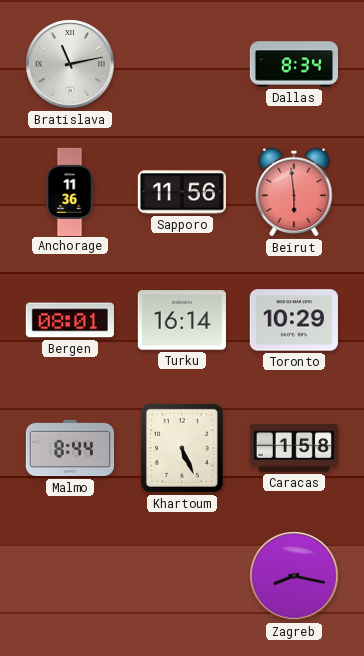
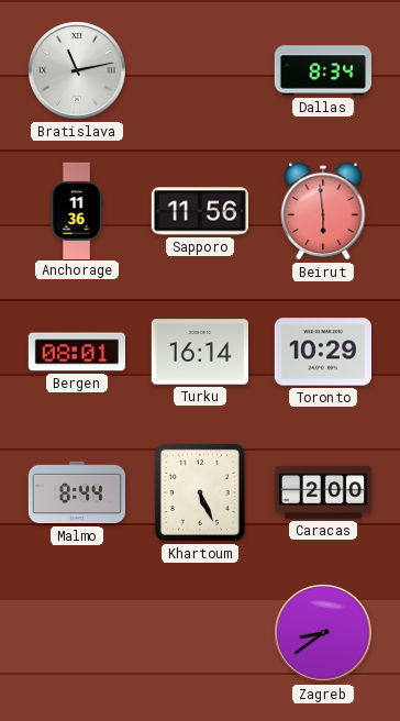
Caracas: 1:58 -> 2:00
Zagreb: 8:17 -> 8:39
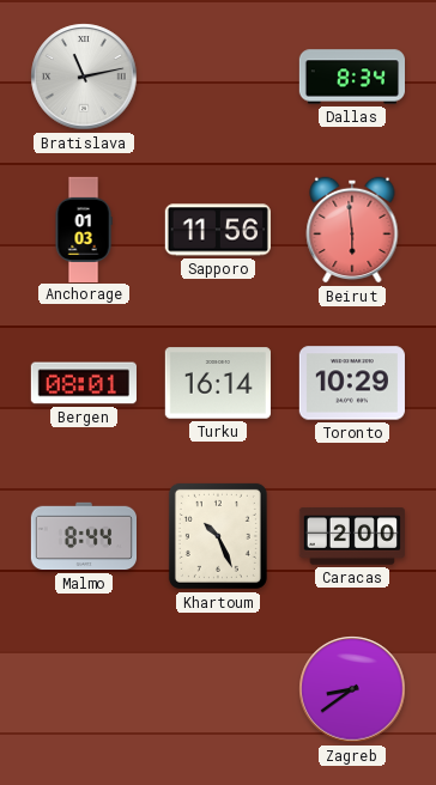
Anchorage: 11:36 -> 01:03
Khartoum: 5:26 -> 10:26
